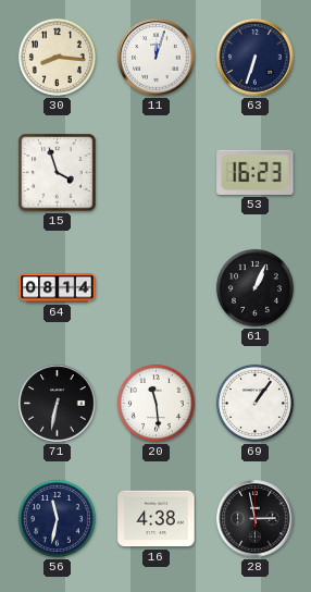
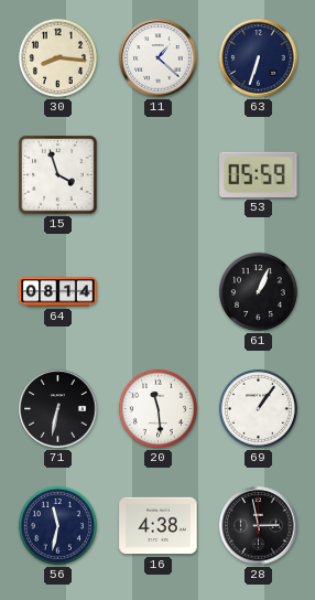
11: 12:03 -> 1:22
53: 16:23 -> 05:59
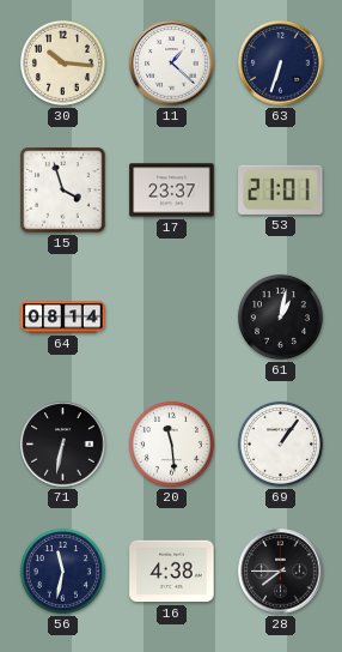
30: 8:16 -> 10:16
17: none -> 23:37
53: 05:59 -> 21:01
61: 1:04 -> 1:02
28: 2:58 -> 7:45
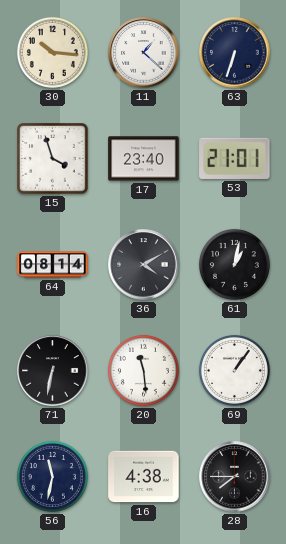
17: 23:37 -> 23:40
36: none -> 4:10
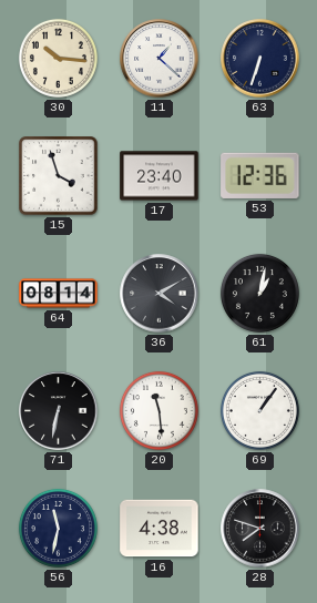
53: 21:01 -> 12:36
28: 7:45 -> 7:48
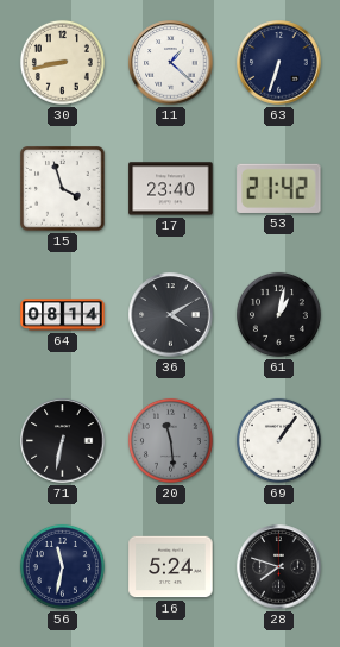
30: 10:16 -> 8:43
53: 12:36 -> 21:42
20 dial: white -> grey
16: 4:38 -> 5:24
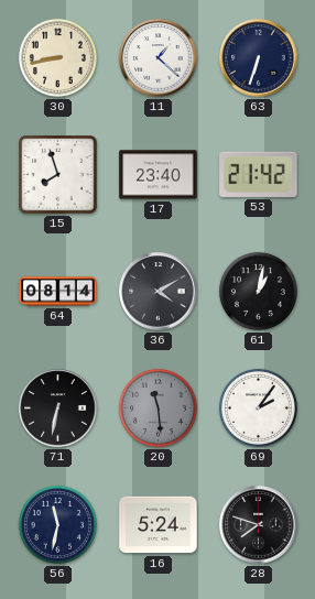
15: 3:57 -> 7:57
69: 1:06 -> 2:06
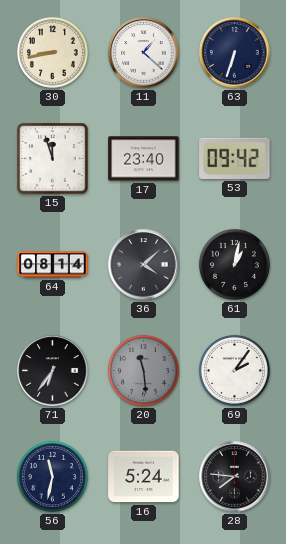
15: 7:57 -> 11:57
53: 21:42 -> 09:42
36: 4:10 -> 4:08
71: 6:32 -> 6:36
28: 7:48 -> 7:46
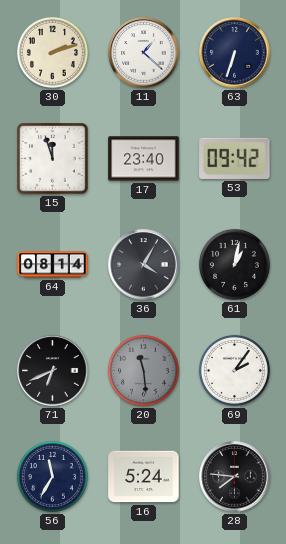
30: 8:43 -> 2:12
36: 4:08 -> 4:05
71: 6:36 -> 6:41
56: 11:32 -> 11:35
